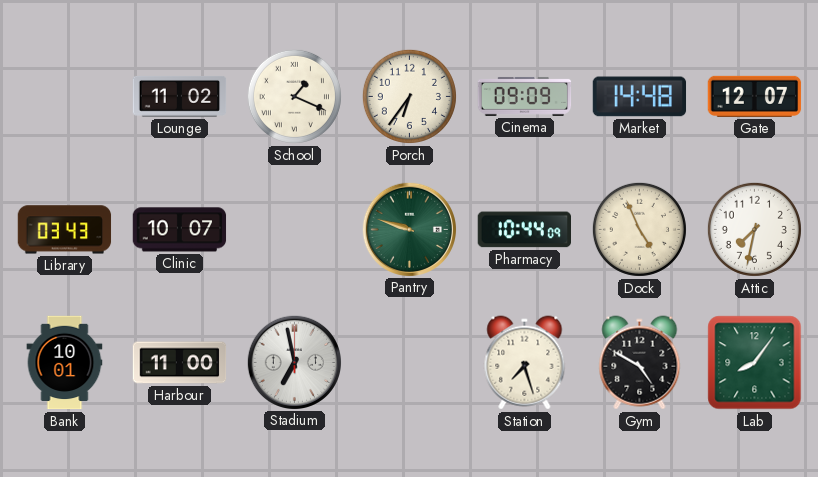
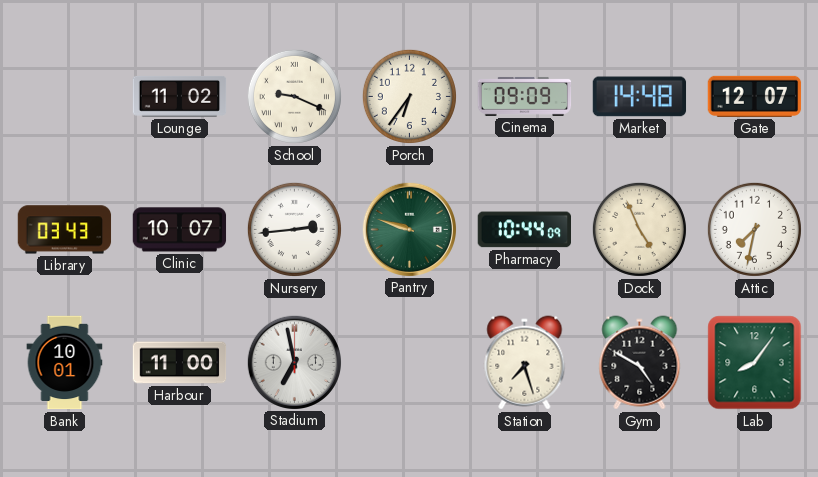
School: 1:19 -> 9:19
Nursery: none -> 2:44
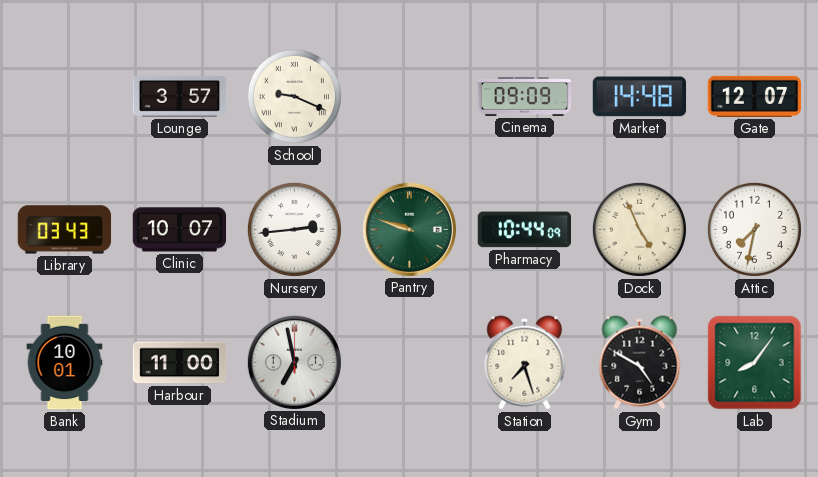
Lounge: 11:02 -> 3:57
Porch: 6:36 -> none
